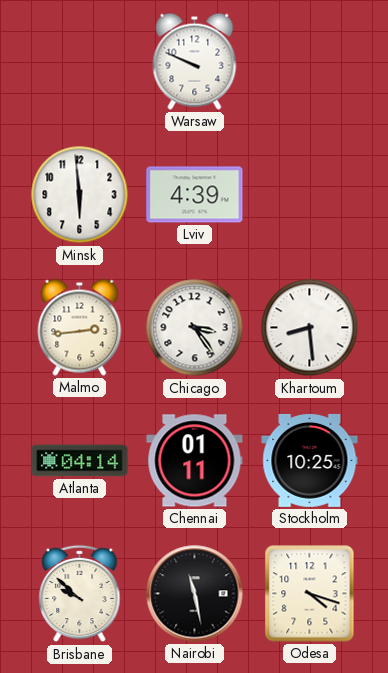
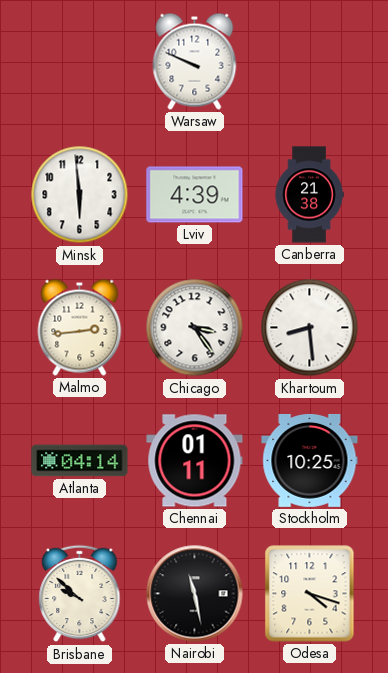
Canberra: none -> 21:38
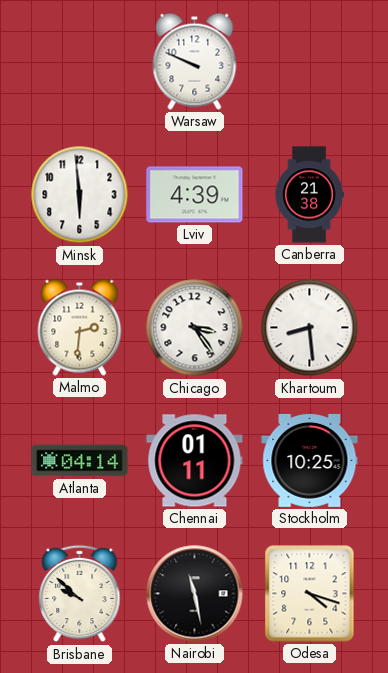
Malmo: 2:44 -> 2:31
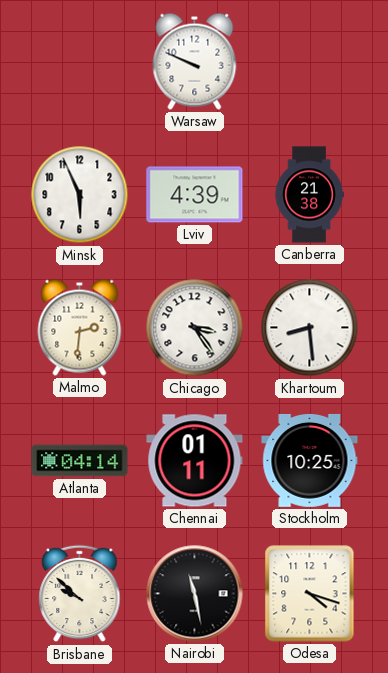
Minsk: 5:59 -> 5:56
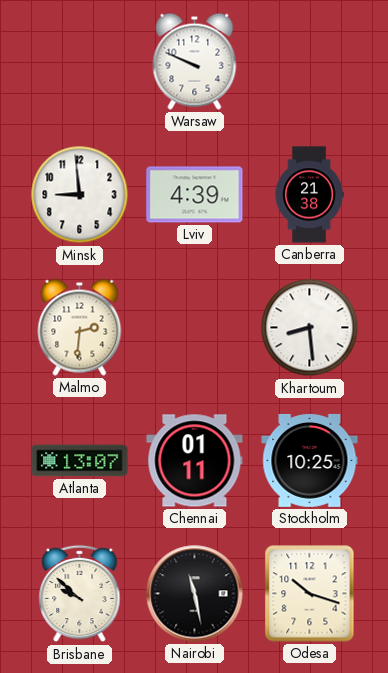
Minsk: 5:56 -> 8:59
Chicago: 3:24 -> none
Atlanta: 04:14 -> 13:07
Odesa: 4:18 -> 10:18
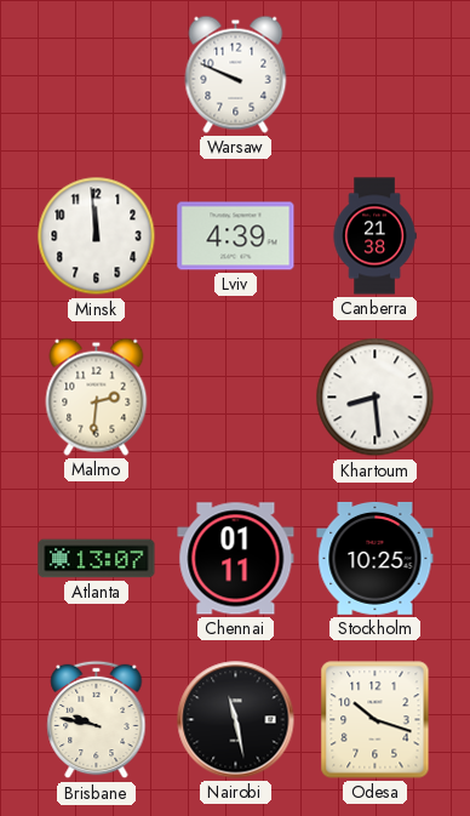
Minsk: 8:59 -> 11:59
Brisbane: 9:52 -> 9:47
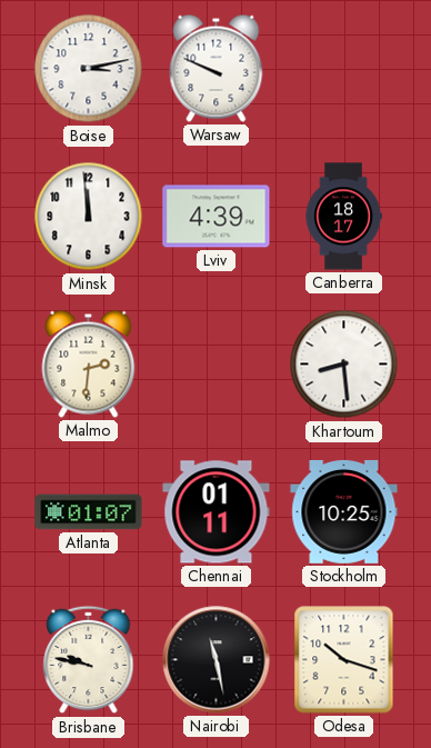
Boise: none -> 3:13
Canberra: 21:38 -> 18:17
Atlanta: 13:07 -> 01:07
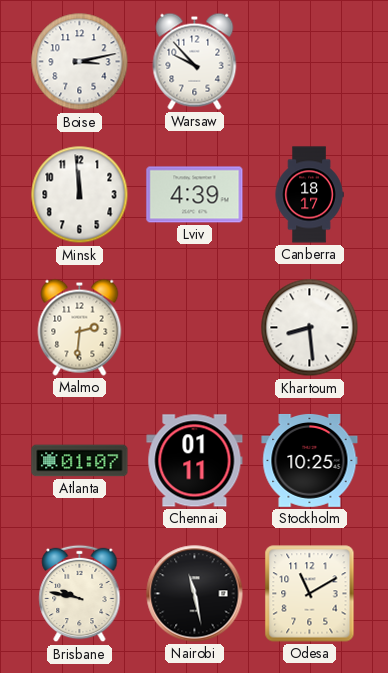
Warsaw: 9:49 -> 9:53
Odesa: 10:18 -> 11:10
